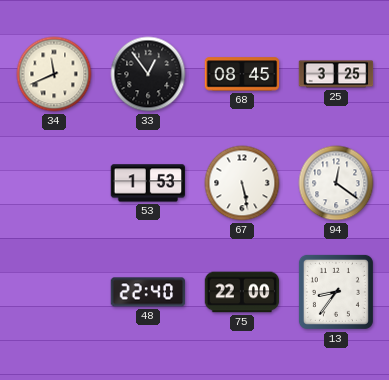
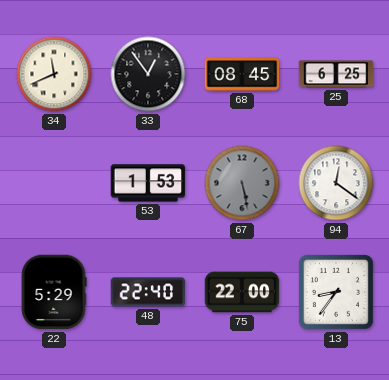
25: 3:25 -> 6:25
67 dial: white -> grey
22: none -> 5:29
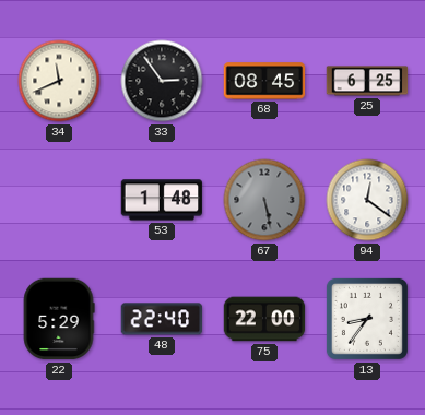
33: 12:54 -> 2:54
53: 1:53 -> 1:48
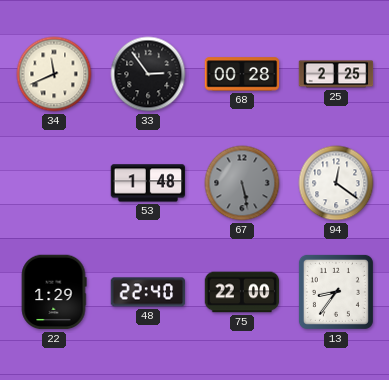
68: 08:45 -> 00:28
25: 6:25 -> 2:25
22: 5:29 -> 1:29
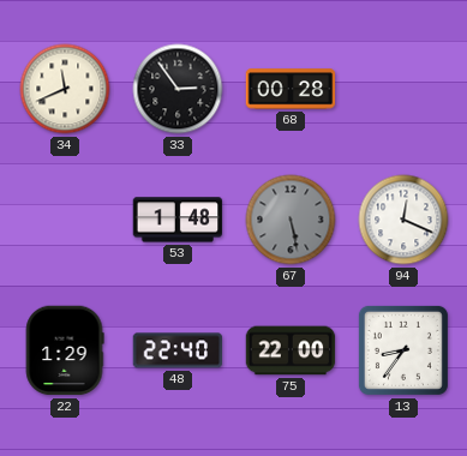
25: 2:25 -> none
94: 12:21 -> 12:19
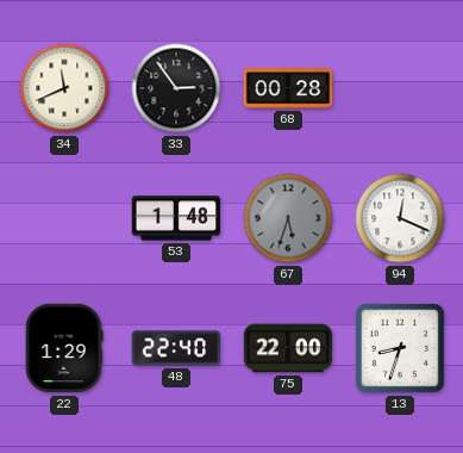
67: 5:28 -> 5:33
13: 8:36 -> 8:33
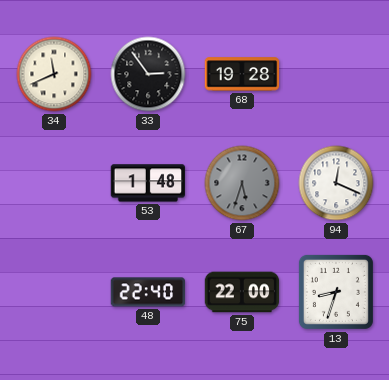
68: 00:28 -> 19:28
22: 1:29 -> none
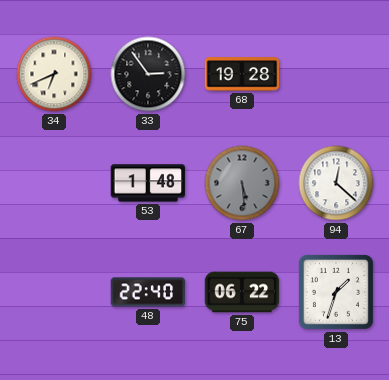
34: 11:41 -> 6:41
67: 5:33 -> 5:29
94: 12:19 -> 12:22
75: 22:00 -> 06:22
13: 8:33 -> 1:33
